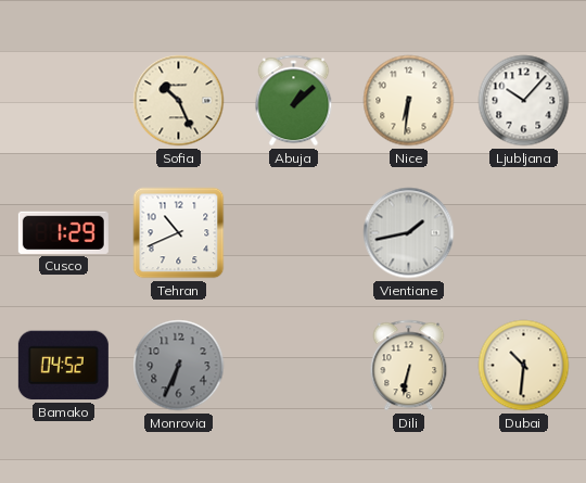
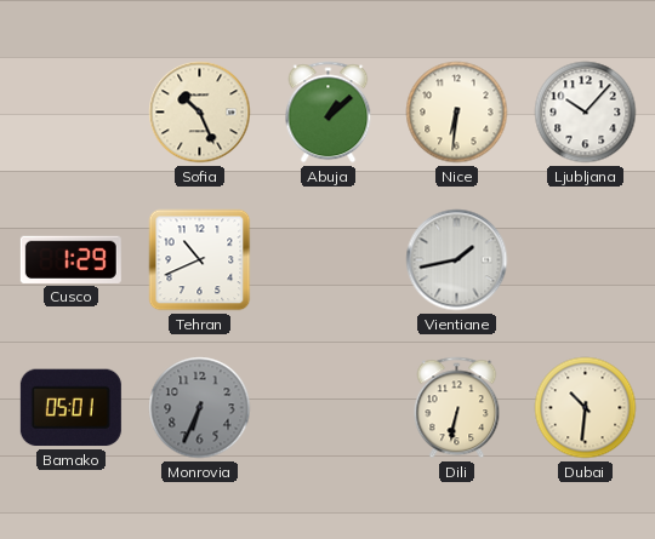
Bamako: 04:52 -> 05:01
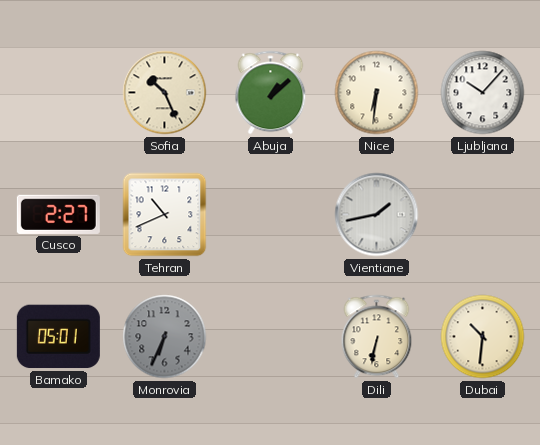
Cusco: 1:29 -> 2:27
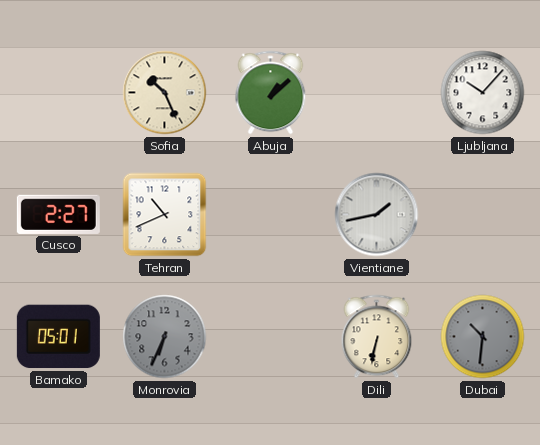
Nice: 6:31 -> none
Dubai dial: cream -> grey
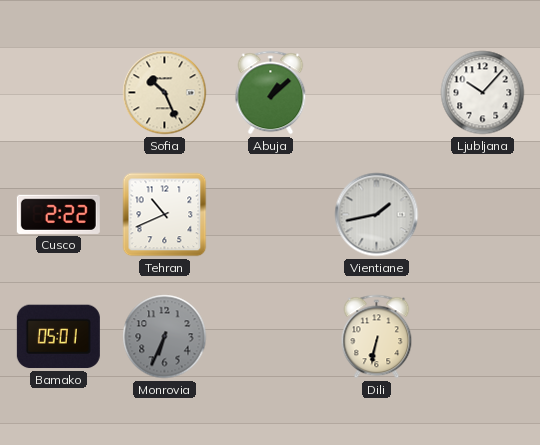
Cusco: 2:27 -> 2:22
Dubai: 10:31 -> none
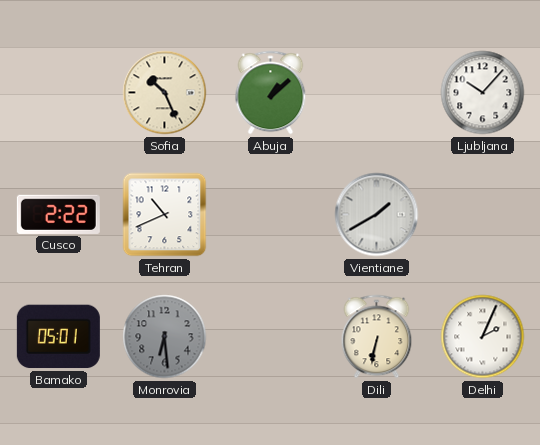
Vientiane: 1:43 -> 1:40
Monrovia: 6:34 -> 6:29
Delhi: none -> 2:04
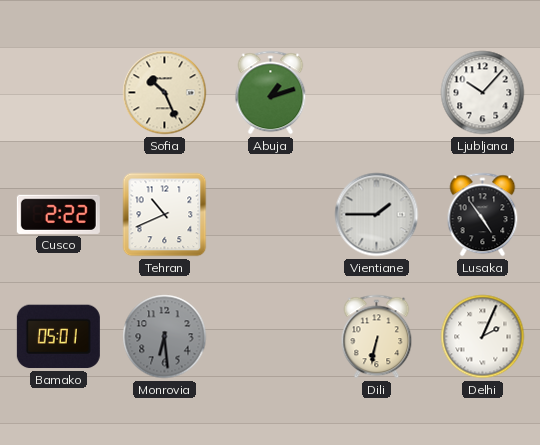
Abuja: 1:08 -> 1:12
Vientiane: 1:40 -> 1:45
Lusaka: none -> 4:54
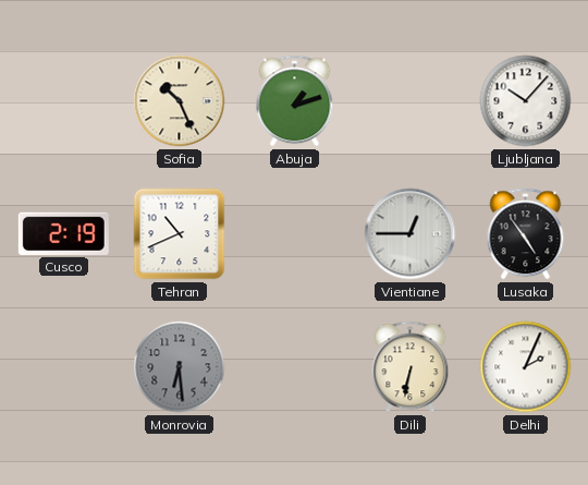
Cusco: 2:22 -> 2:19
Vientiane: 1:45 -> 12:45
Bamako: 05:01 -> none
